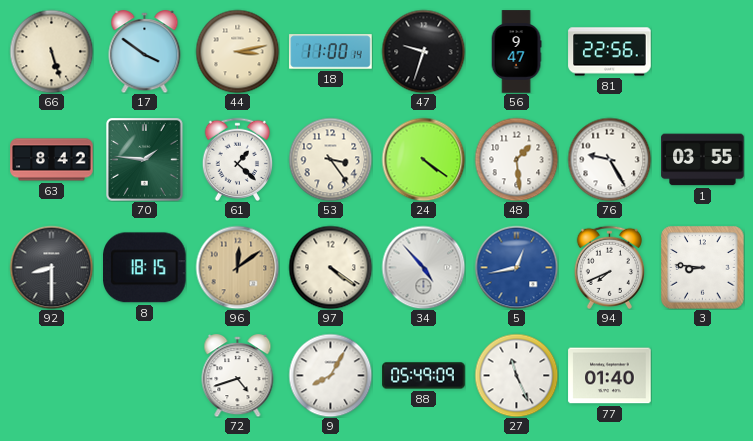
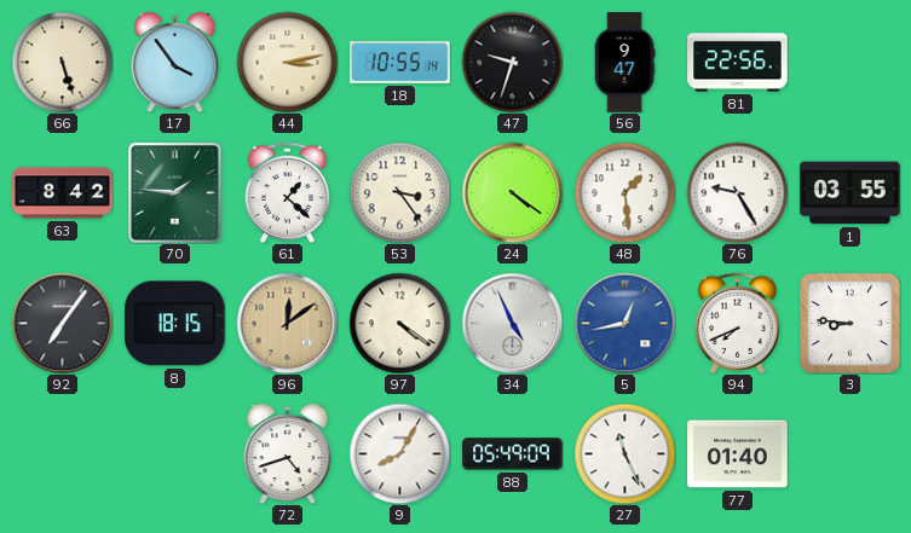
17: 3:51 -> 3:54
18: 11:00 -> 10:55
92: 8:30 -> 7:06
34: 4:53 -> 4:56
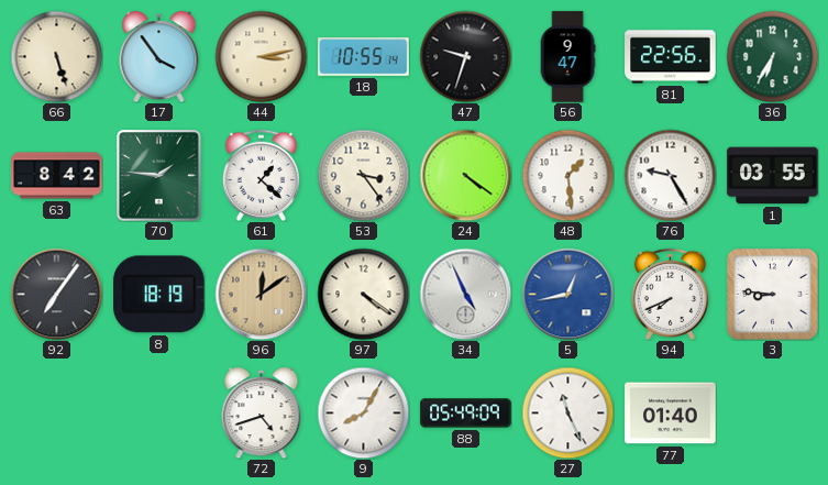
36: none -> 6:35
8: 18:15 -> 18:19
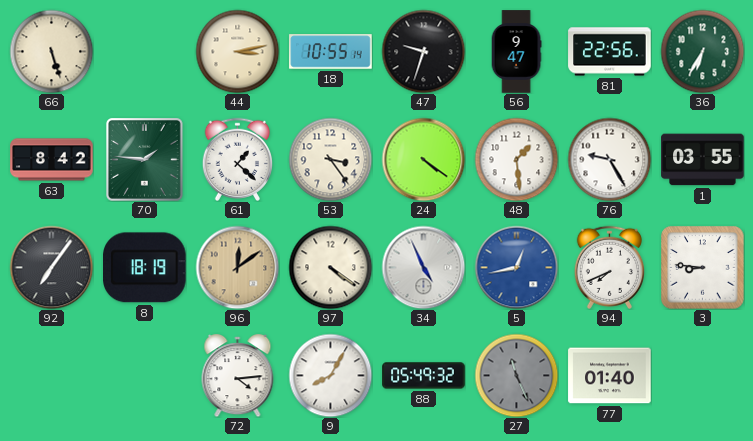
17: 3:54 -> none
72: 4:42 -> 4:14
88: 05:49:09 -> 05:49:32
27 dial: white -> grey
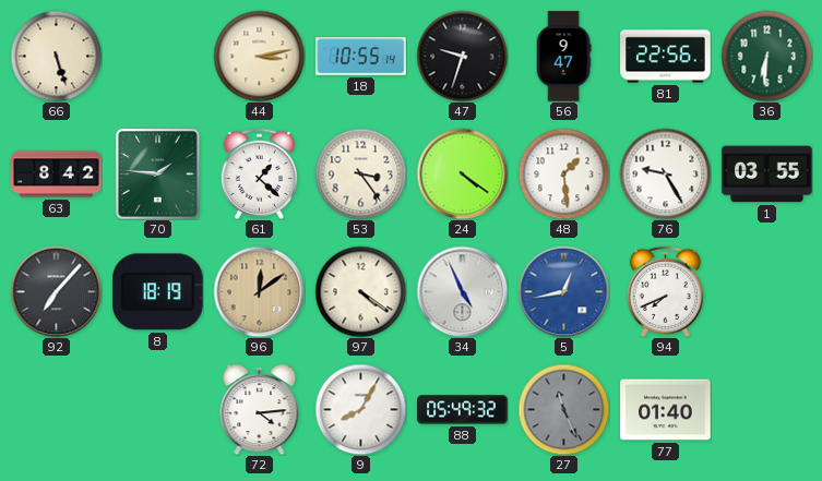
36: 6:35 -> 6:31
92: 7:06 -> 7:07
3: 8:46 -> none
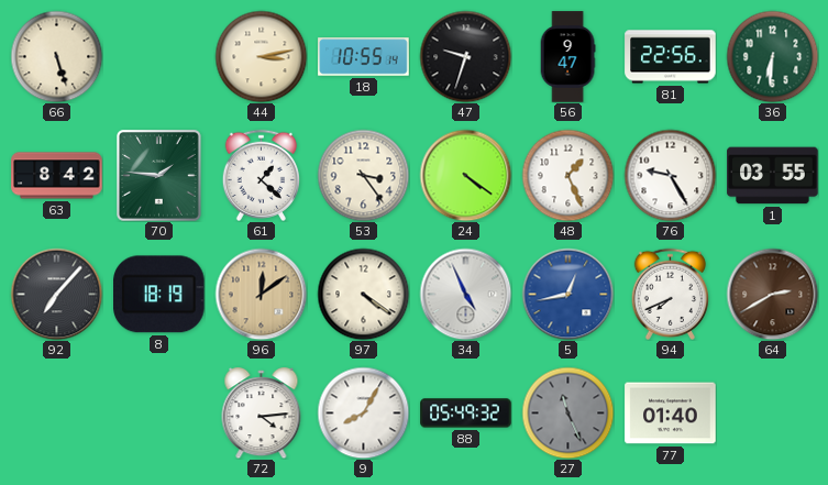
48: 1:29 -> 1:26
64: none -> 2:40
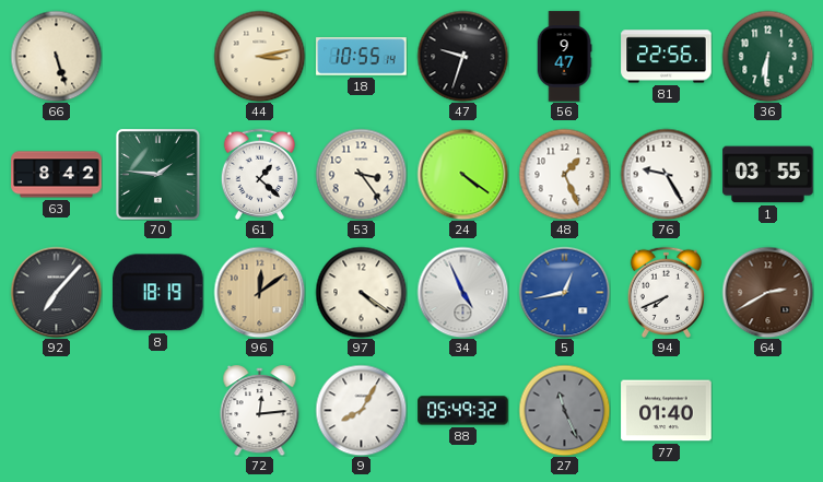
72: 4:14 -> 12:14
